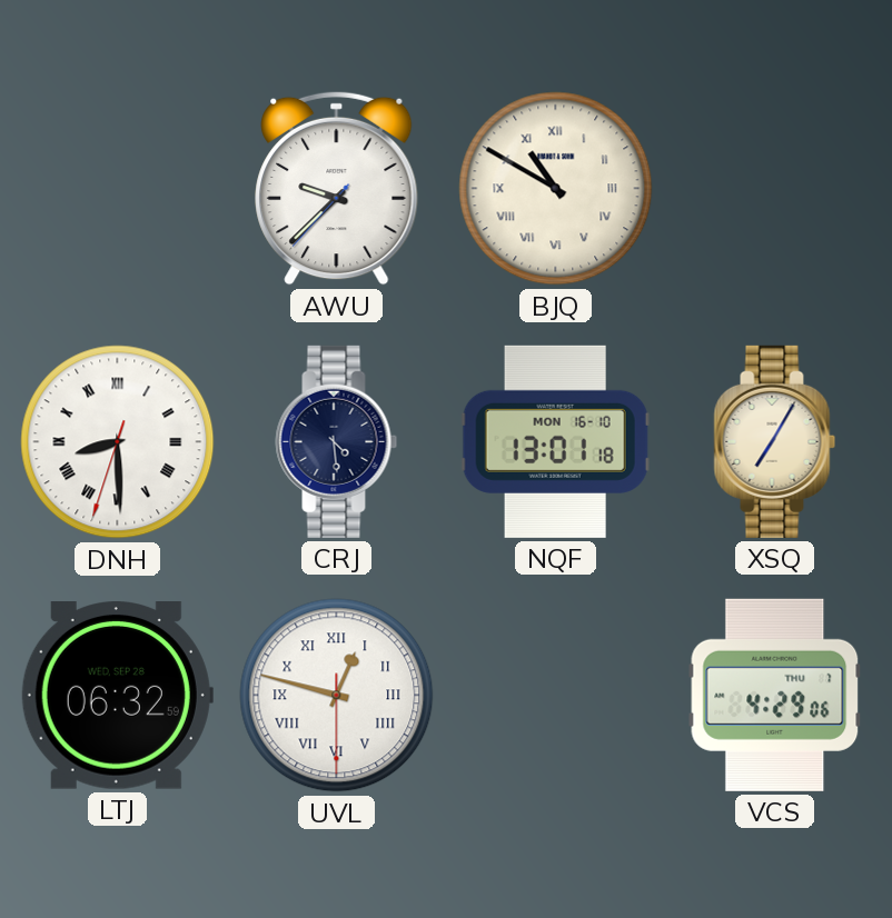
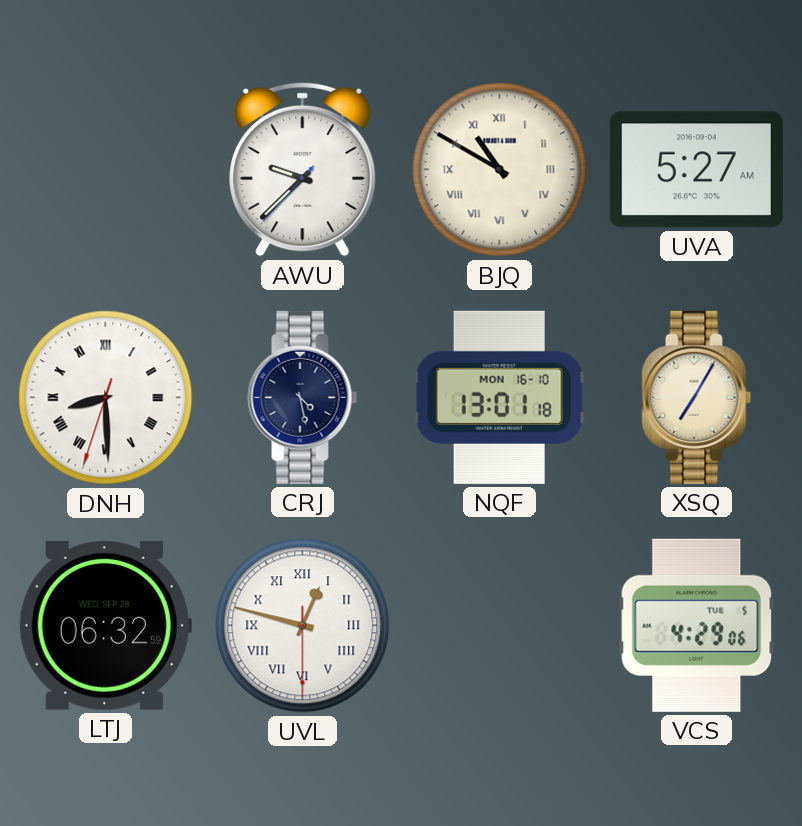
UVA: none -> 5:27
CRJ: 4:29 -> 4:28
VCS date: THU 7 -> TUE 5
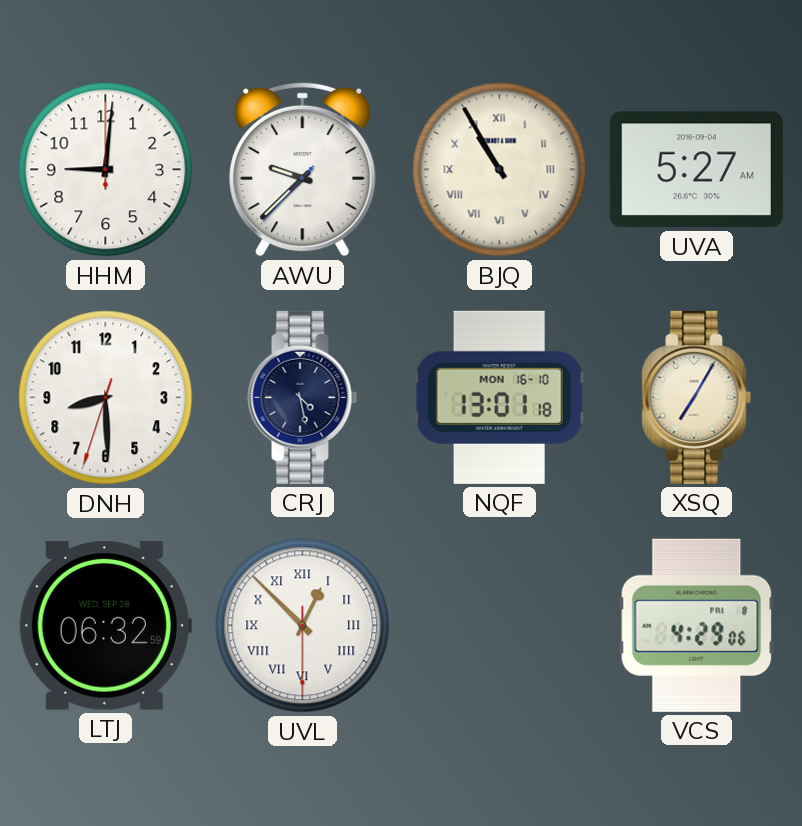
HHM: none -> 9:01
BJQ: 10:50 -> 10:55
DNH numerals: Roman -> Arabic
UVL: 12:47 -> 12:52
VCS date: TUE 5 -> FRI 8
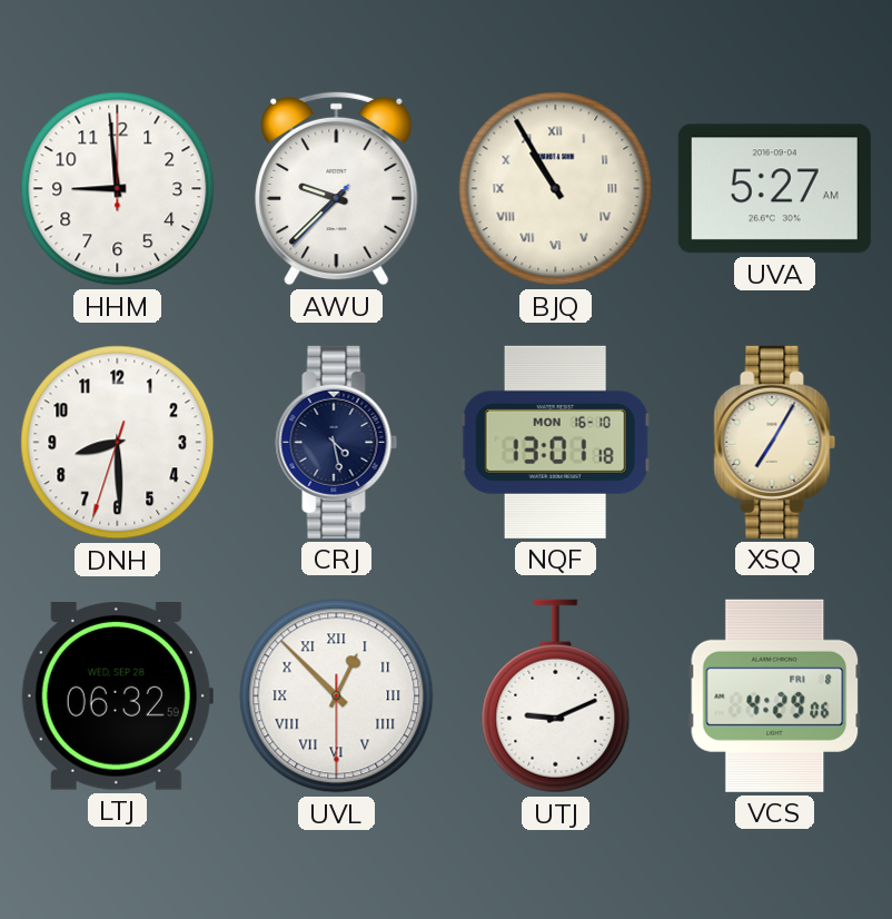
HHM: 9:01 -> 8:59
UTJ: none -> 9:11
